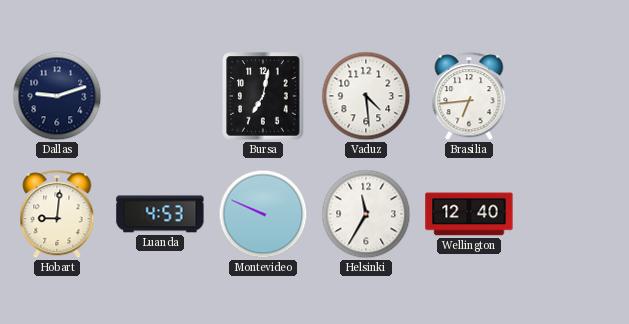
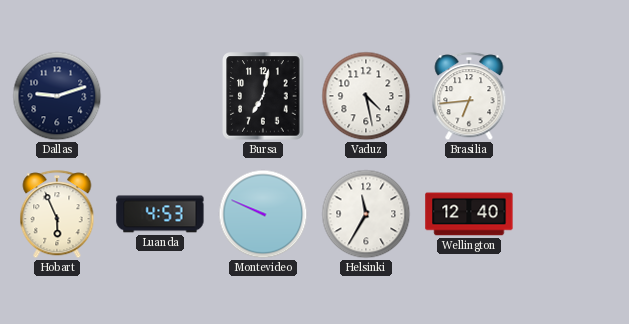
Vaduz: 4:29 -> 4:28
Hobart: 9:01 -> 5:56
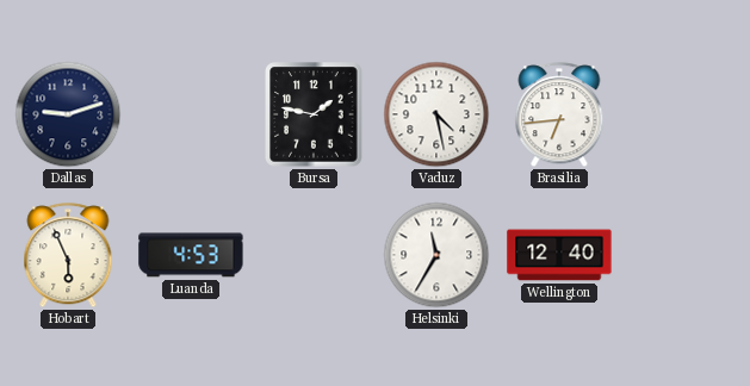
Bursa: 7:02 -> 1:47
Montevideo: 9:49 -> none
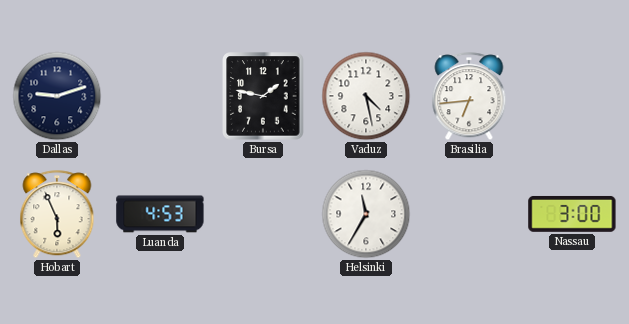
Wellington: 12:40 -> none
Nassau: none -> 3:00
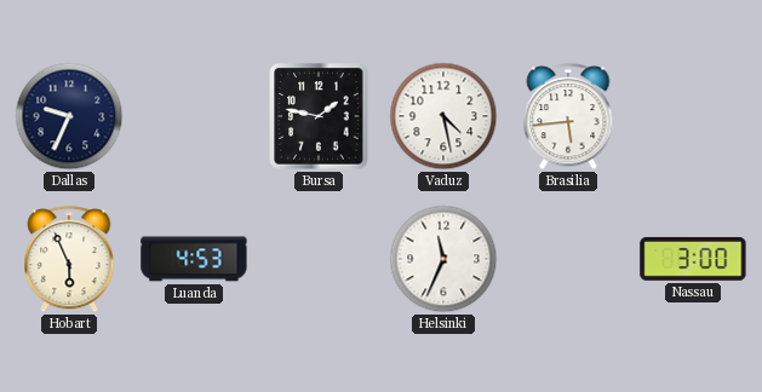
Dallas: 9:12 -> 9:34
Brasilia: 6:44 -> 5:44
Helsinki: 11:35 -> 11:34
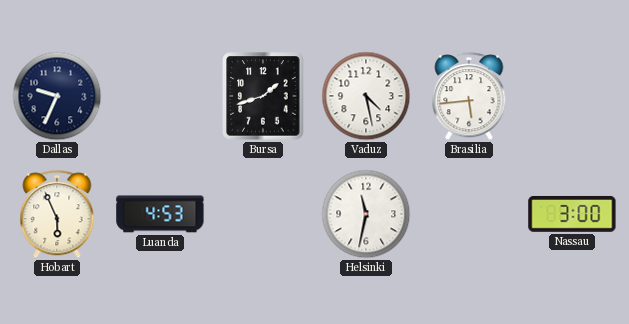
Bursa: 1:47 -> 1:42
Helsinki: 11:34 -> 11:32
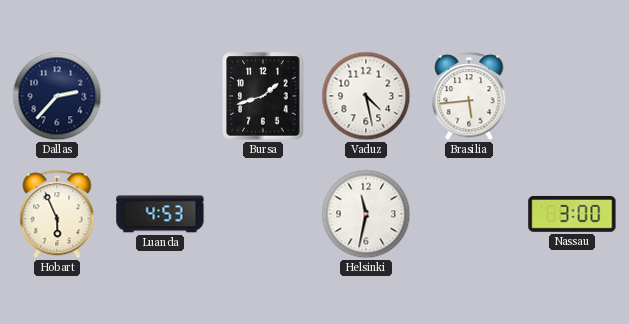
Dallas: 9:34 -> 2:37
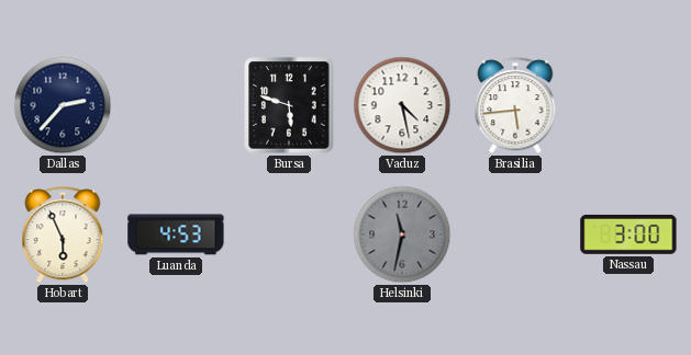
Bursa: 1:42 -> 5:48
Helsinki dial: white -> grey
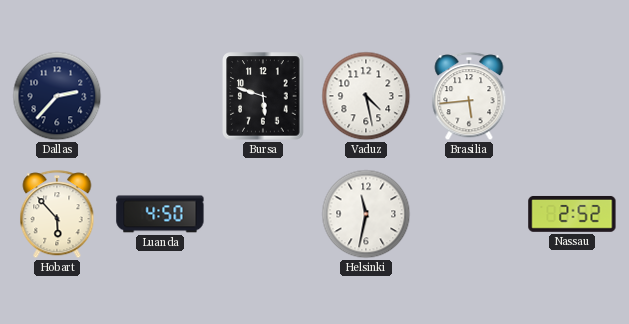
Hobart: 5:56 -> 5:53
Luanda: 4:53 -> 4:50
Helsinki dial: grey -> white
Nassau: 3:00 -> 2:52
